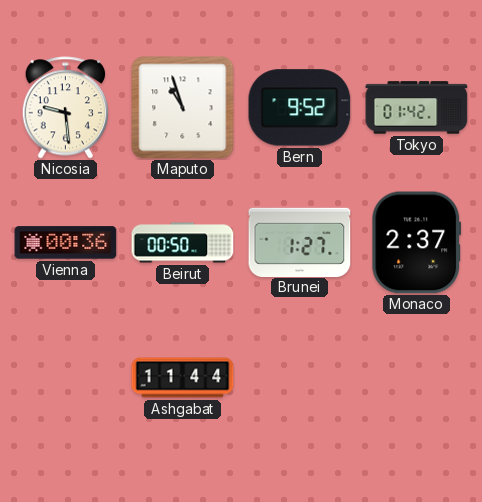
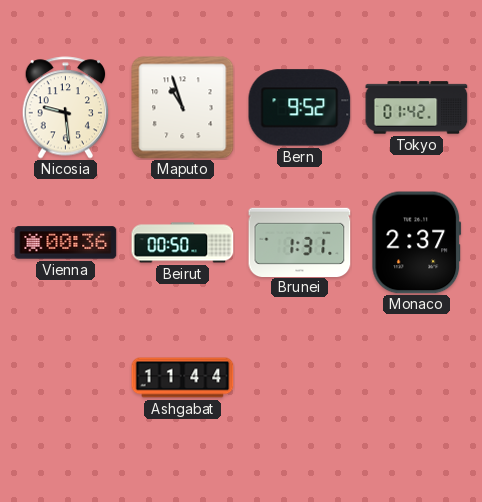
Brunei: 1:27 -> 1:31
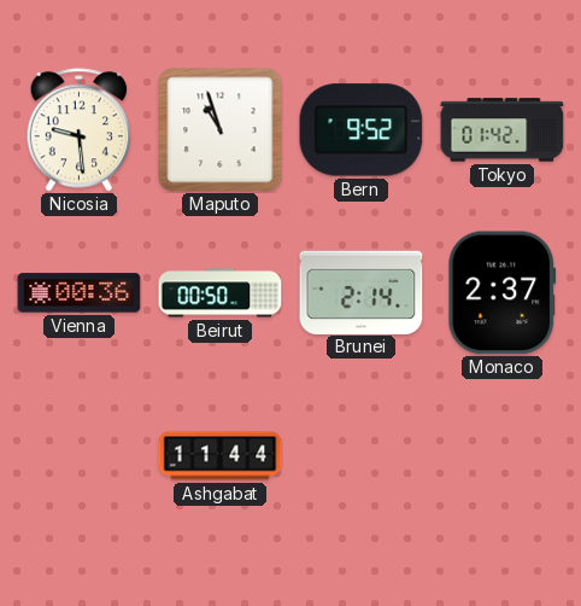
Brunei: 1:31 -> 2:14
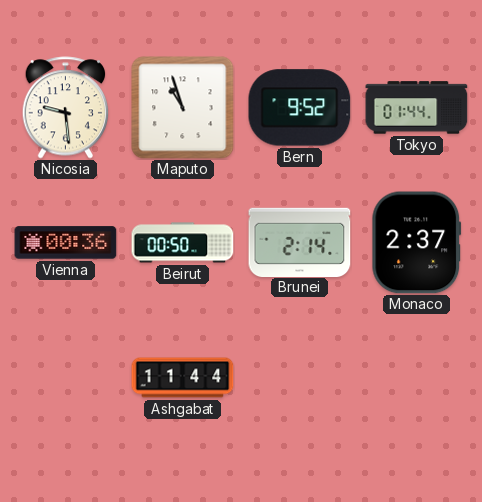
Tokyo: 01:42 -> 01:44
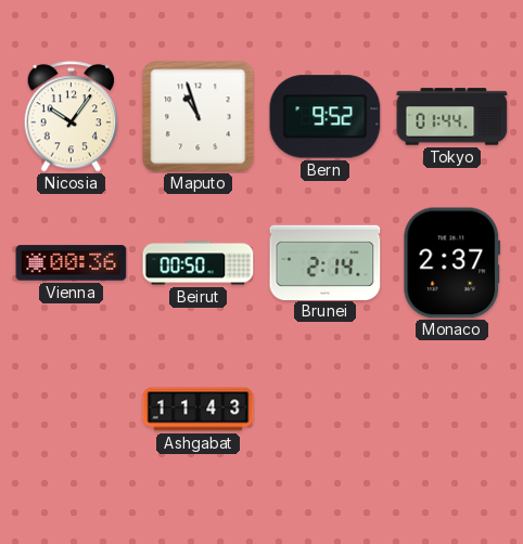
Nicosia: 9:29 -> 10:06
Ashgabat: 11:44 -> 11:43
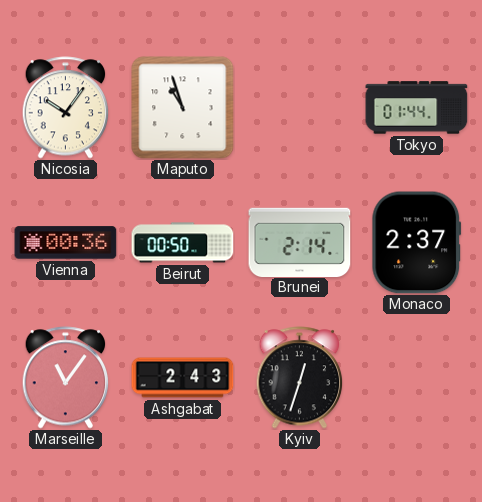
Bern: 9:52 -> none
Marseille: none -> 11:06
Ashgabat: 11:43 -> 2:43
Kyiv: none -> 12:33
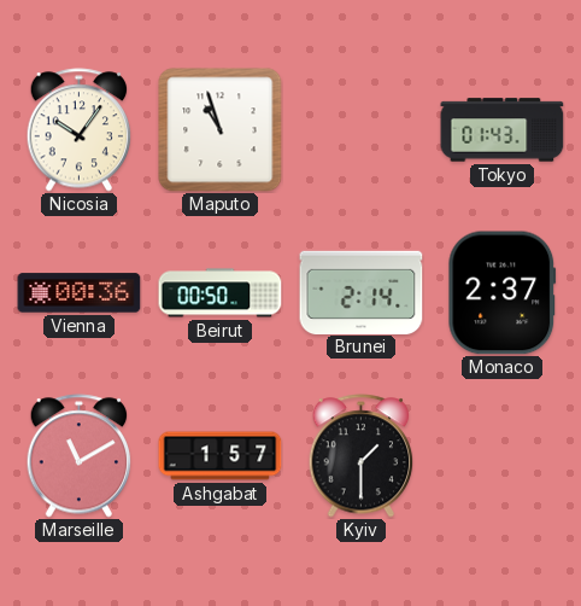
Tokyo: 01:44 -> 01:43
Marseille: 11:06 -> 11:10
Ashgabat: 2:43 -> 1:57
Kyiv: 12:33 -> 1:30
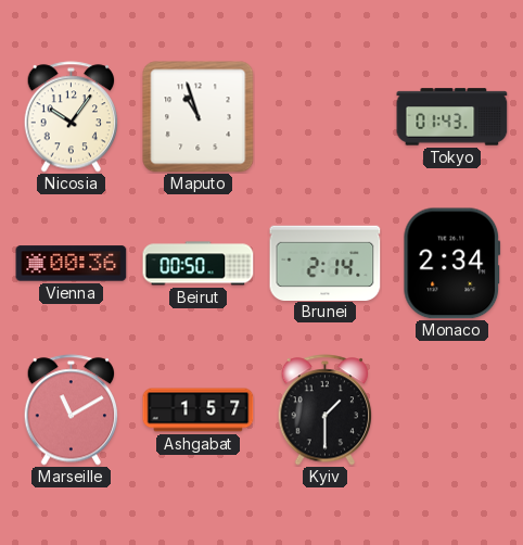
Monaco: 2:37 -> 2:34
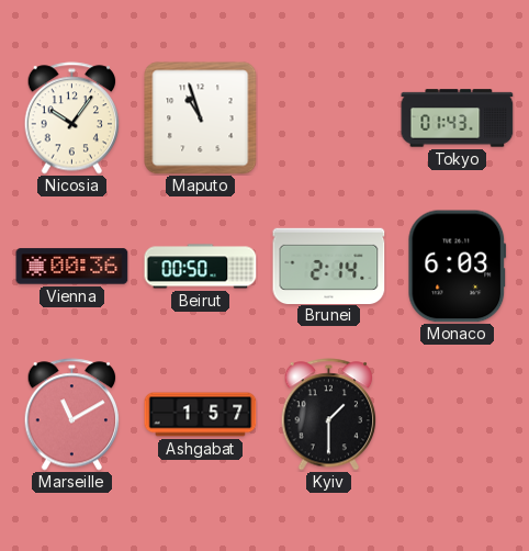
Monaco: 2:34 -> 6:03
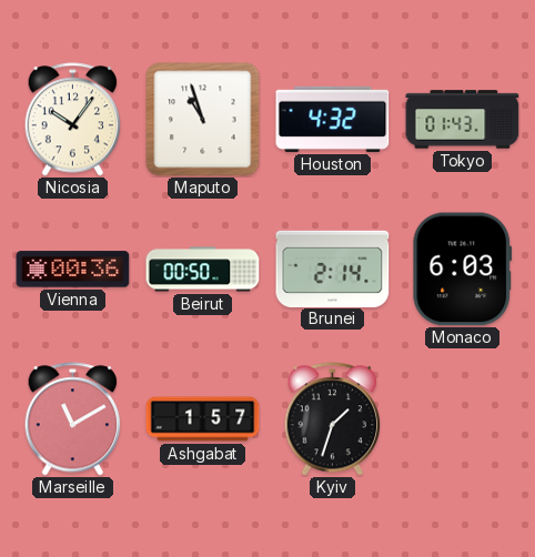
Houston: none -> 4:32
Kyiv: 1:30 -> 1:33
